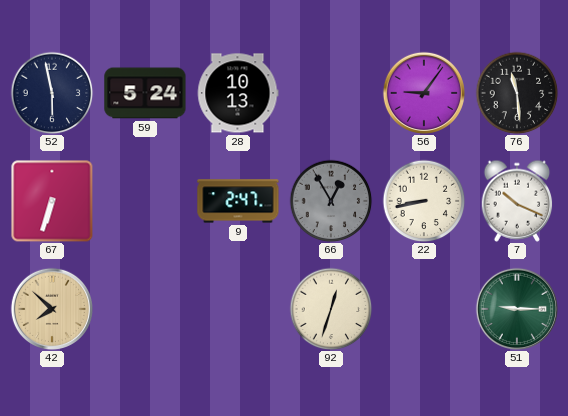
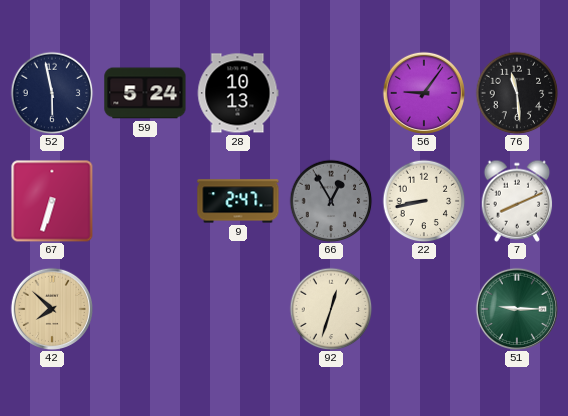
7: 10:19 -> 8:11
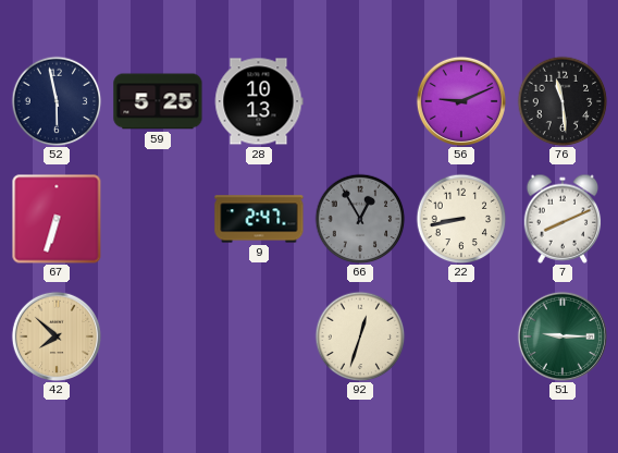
59: 5:24 -> 5:25
56: 9:06 -> 9:11
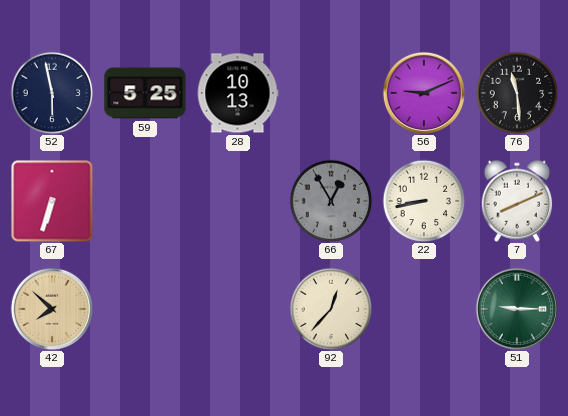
9: 2:47 -> none
92: 12:33 -> 12:37
